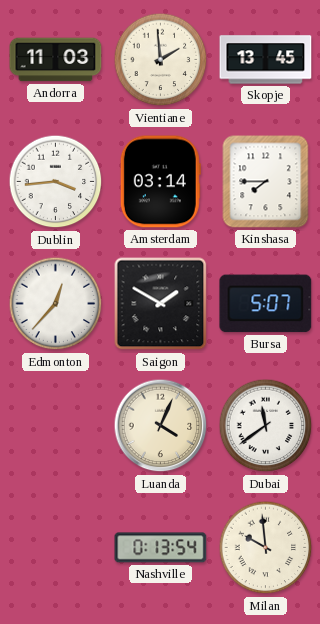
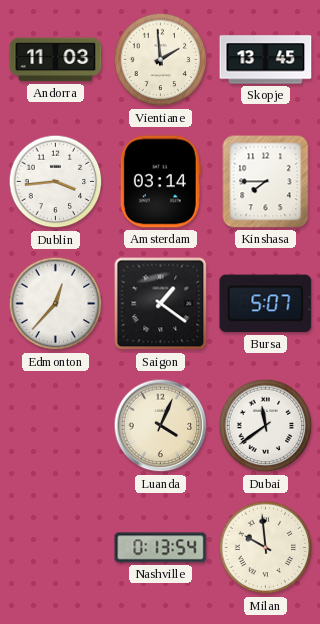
Saigon: 1:50 -> 1:21
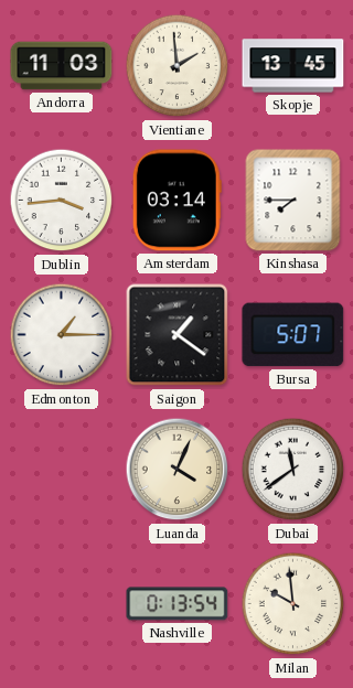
Edmonton: 12:37 -> 1:15
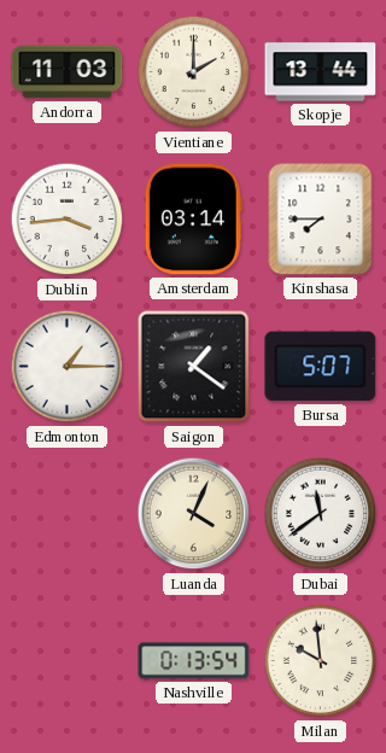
Vientiane: 1:59 -> 2:00
Skopje: 13:45 -> 13:44
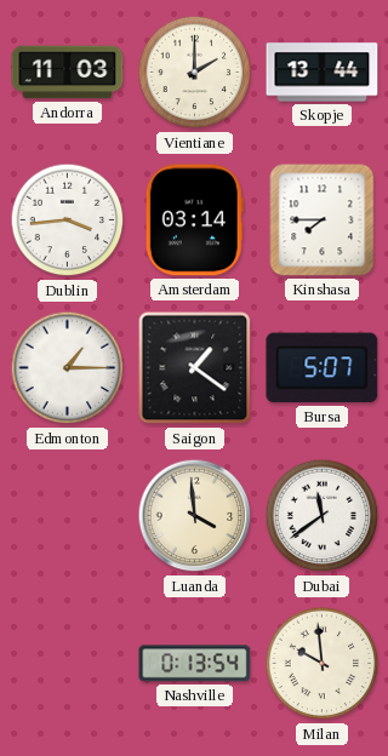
Luanda: 4:04 -> 3:59
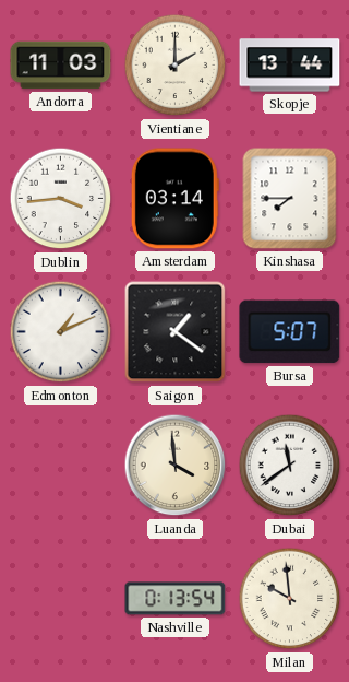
Edmonton: 1:15 -> 1:11
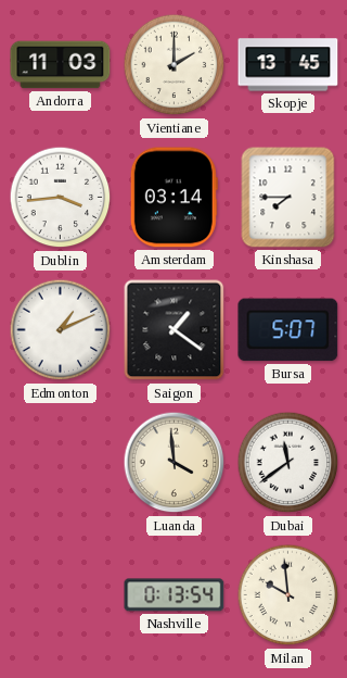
Skopje: 13:44 -> 13:45
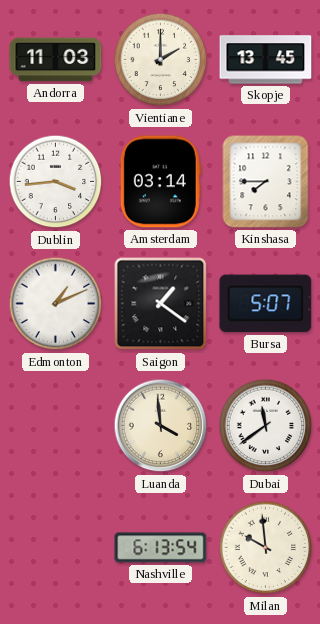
Nashville: 0:13 -> 6:13
